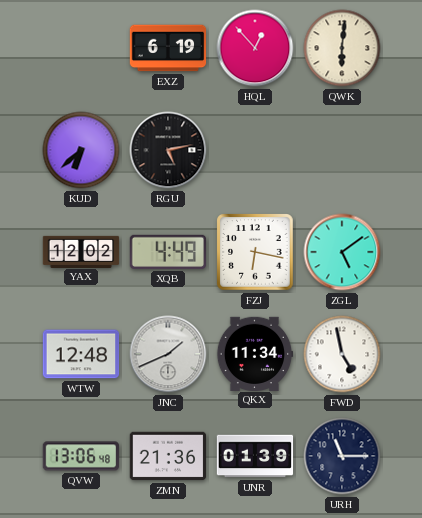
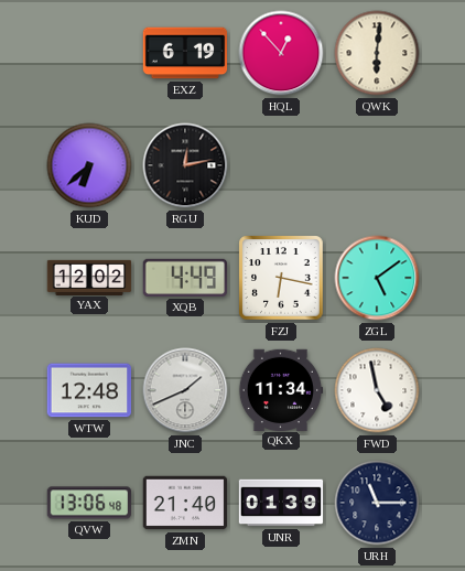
RGU: 5:13 -> 12:13
ZMN: 21:36 -> 21:40
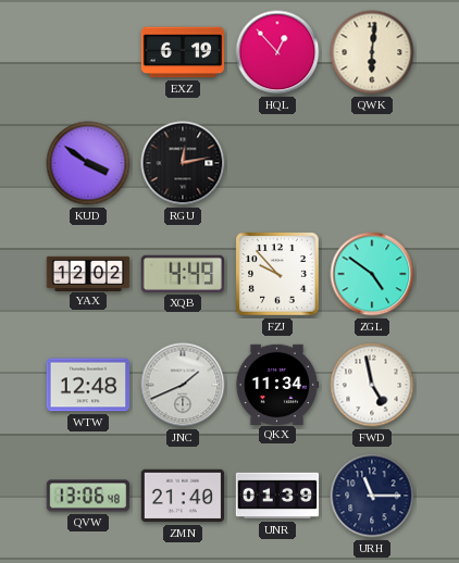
KUD: 6:38 -> 3:51
FZJ: 6:17 -> 9:53
ZGL: 5:09 -> 4:51
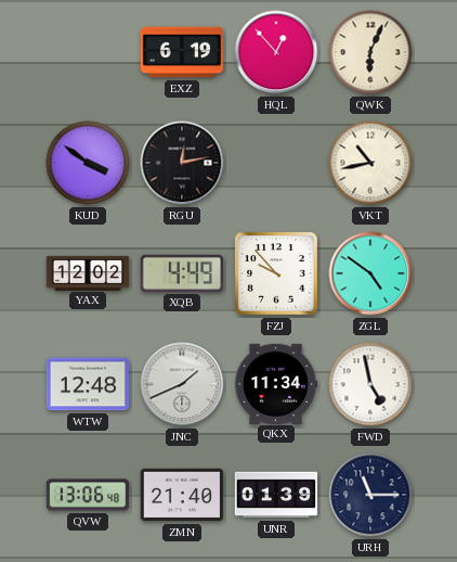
QWK: 6:01 -> 6:04
VKT: none -> 10:43
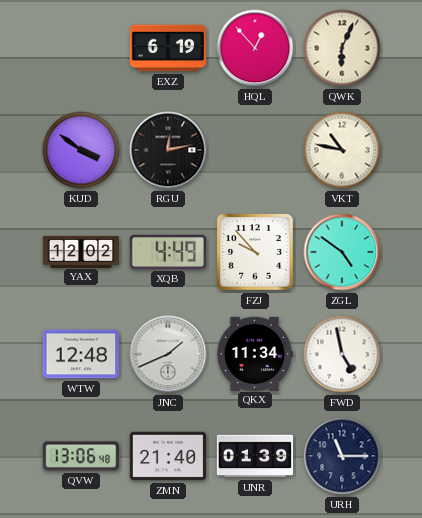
VKT: 10:43 -> 10:47
